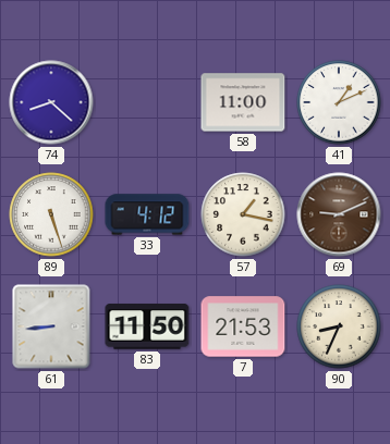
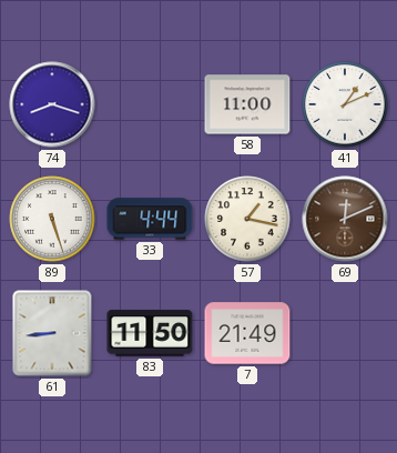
74: 8:22 -> 8:18
33: 4:12 -> 4:44
69: 9:11 -> 12:11
7: 21:53 -> 21:49
90: 8:34 -> none
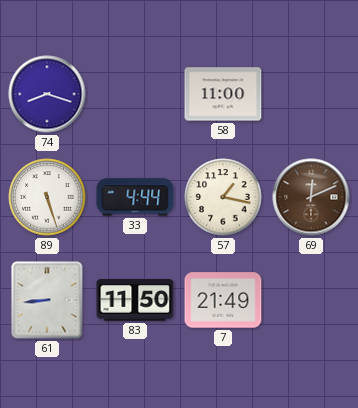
41: 1:11 -> none
